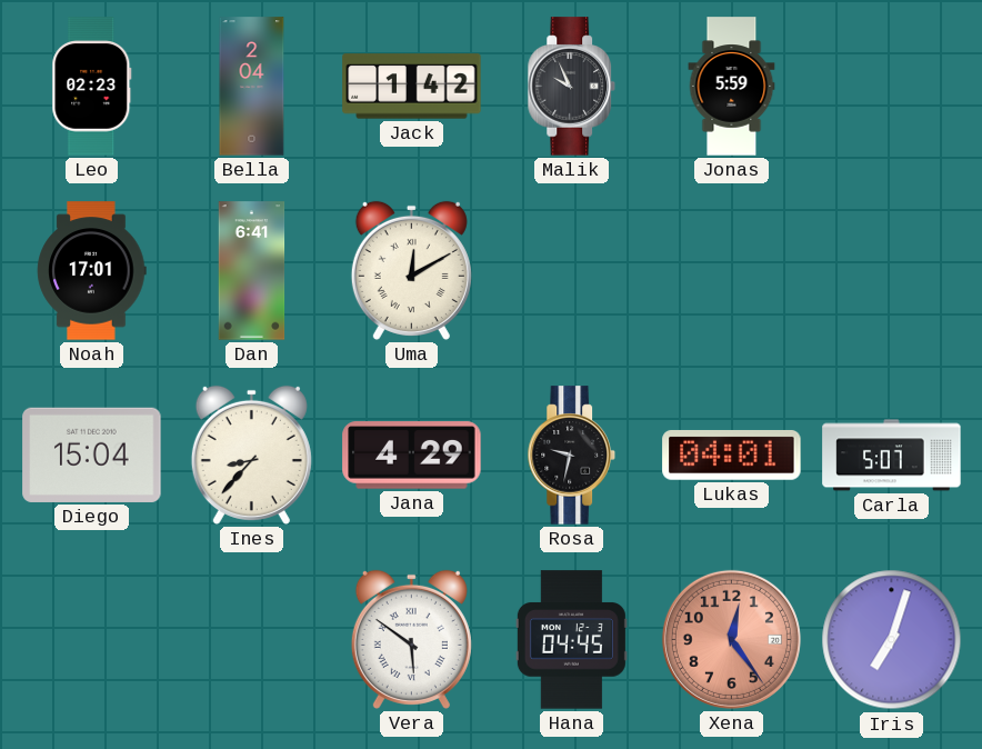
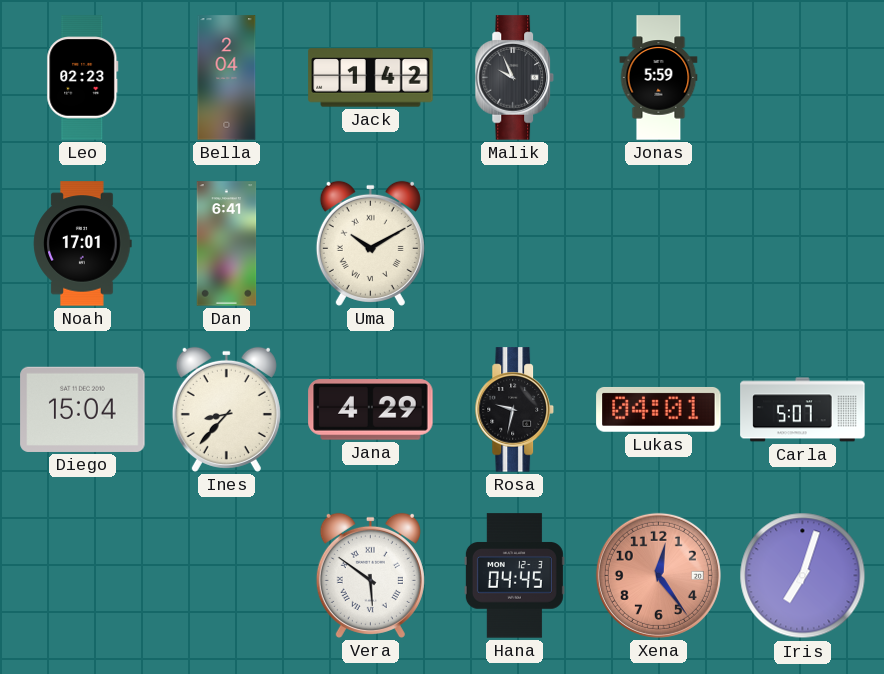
Uma: 12:10 -> 10:10
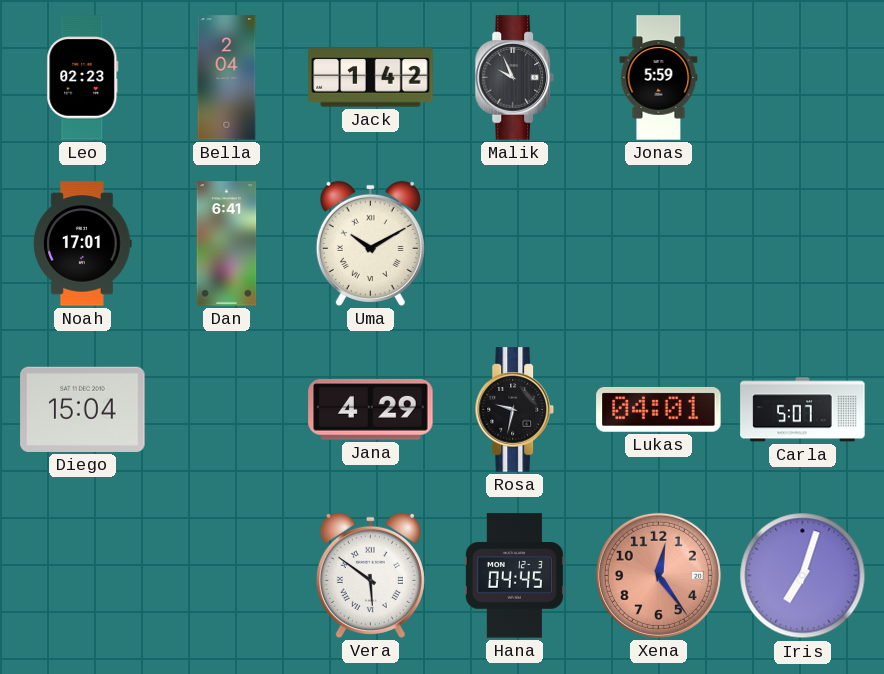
Ines: 8:37 -> none
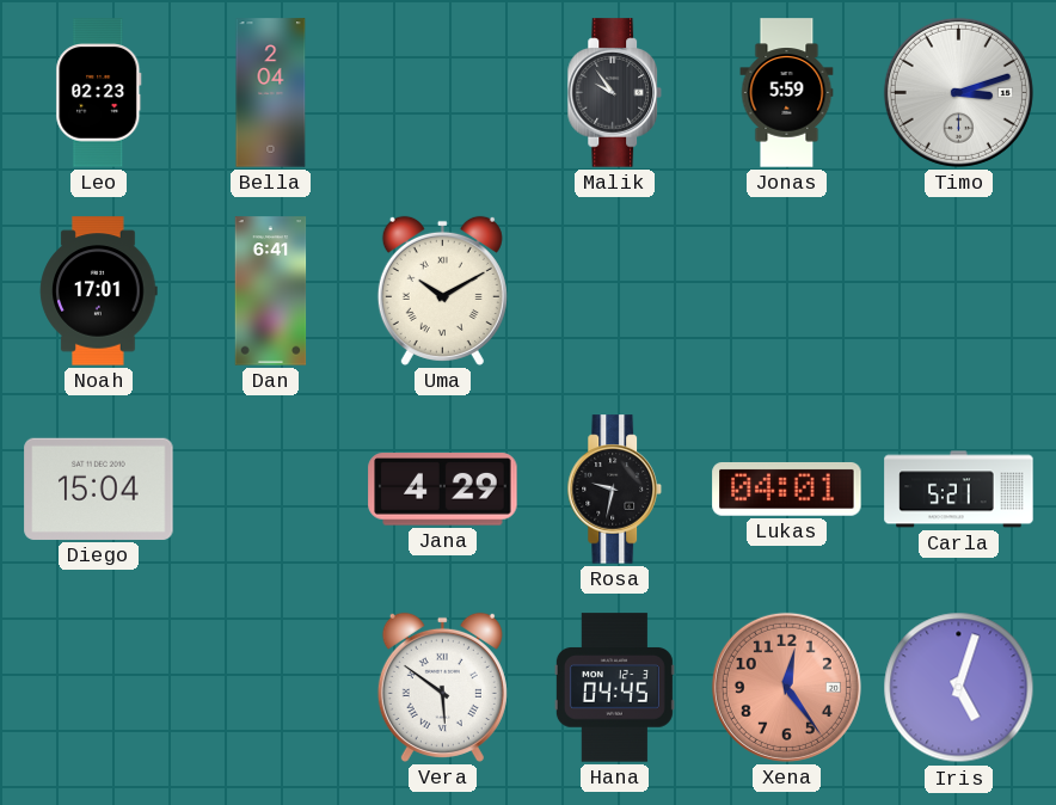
Jack: 1:42 -> none
Malik: 9:56 -> 9:54
Timo: none -> 3:12
Carla: 5:07 -> 5:21
Iris: 7:03 -> 5:03
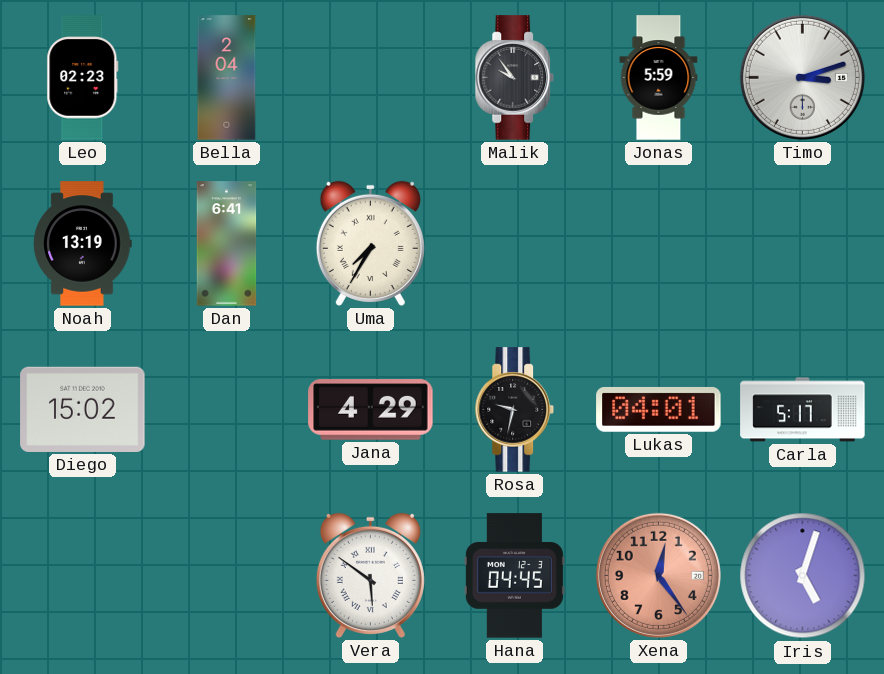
Noah: 17:01 -> 13:19
Uma: 10:10 -> 7:35
Diego: 15:04 -> 15:02
Carla: 5:21 -> 5:17
